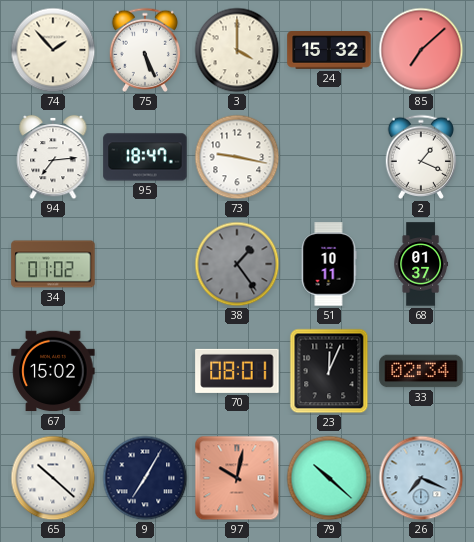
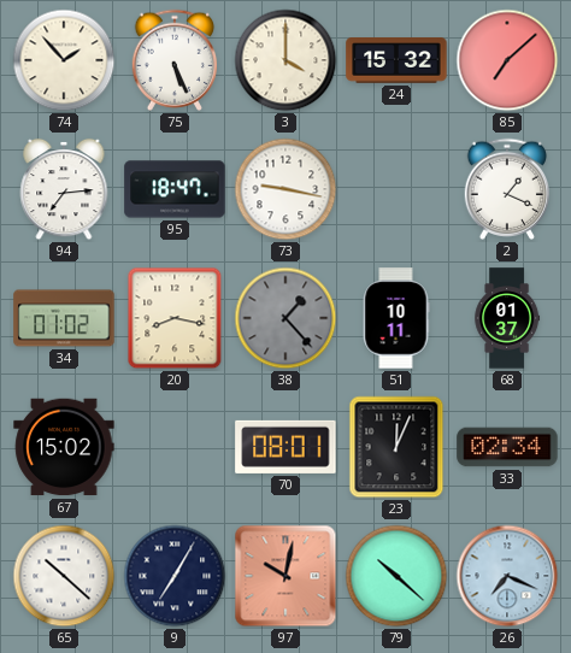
20: none -> 8:17
38: 1:24 -> 1:23
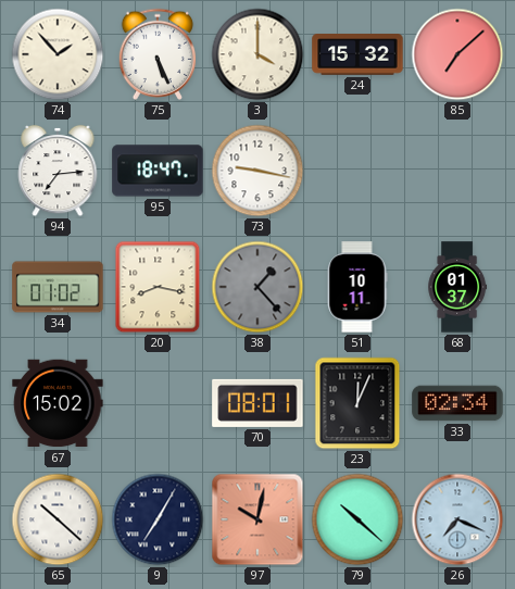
2: 1:19 -> none
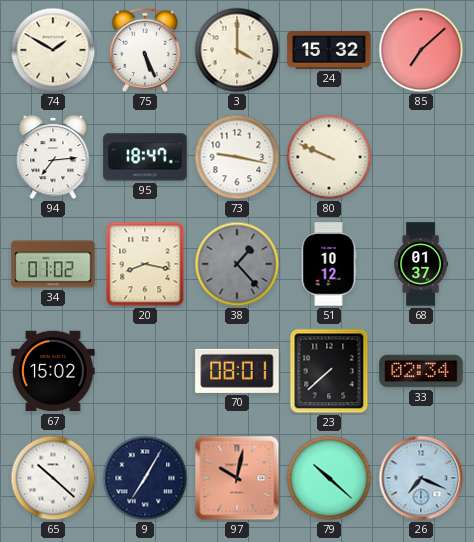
74: 1:53 -> 1:50
80: none -> 9:49
51: 10:11 -> 10:12
23: 12:04 -> 7:38
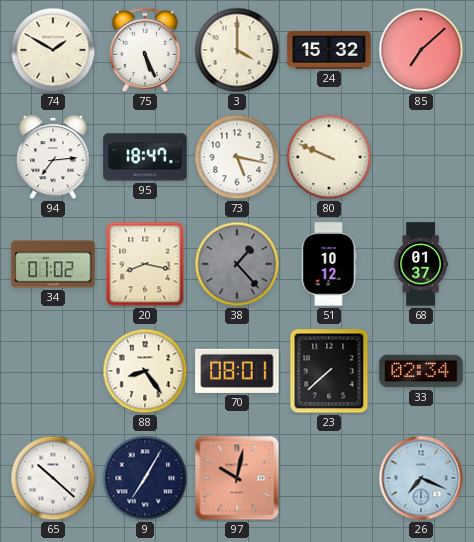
73: 9:17 -> 5:17
67: 15:02 -> none
88: none -> 8:24
79: 10:22 -> none
